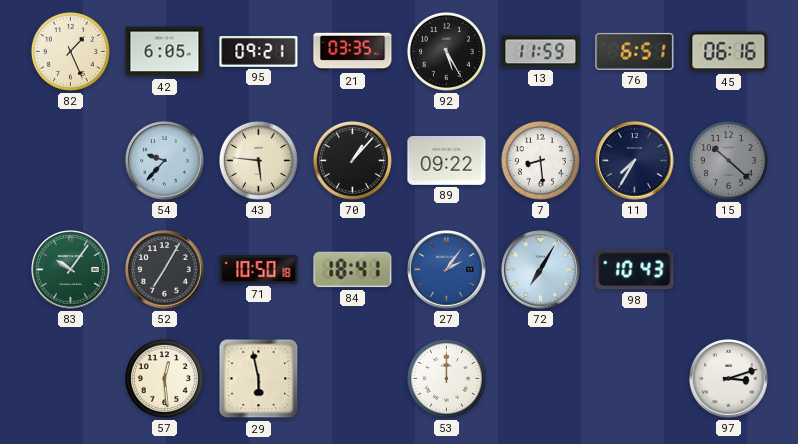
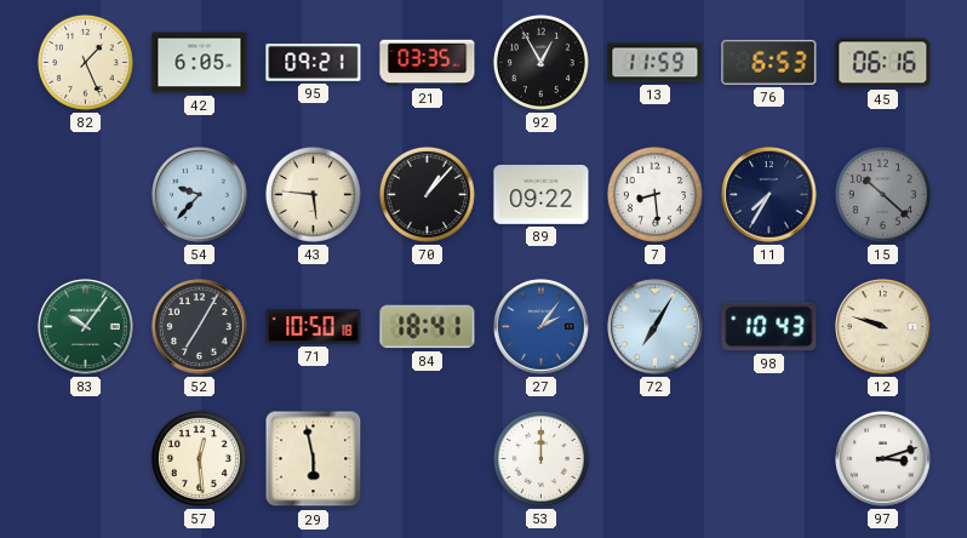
92: 5:25 -> 12:55
76: 6:51 -> 6:53
12: none -> 9:48
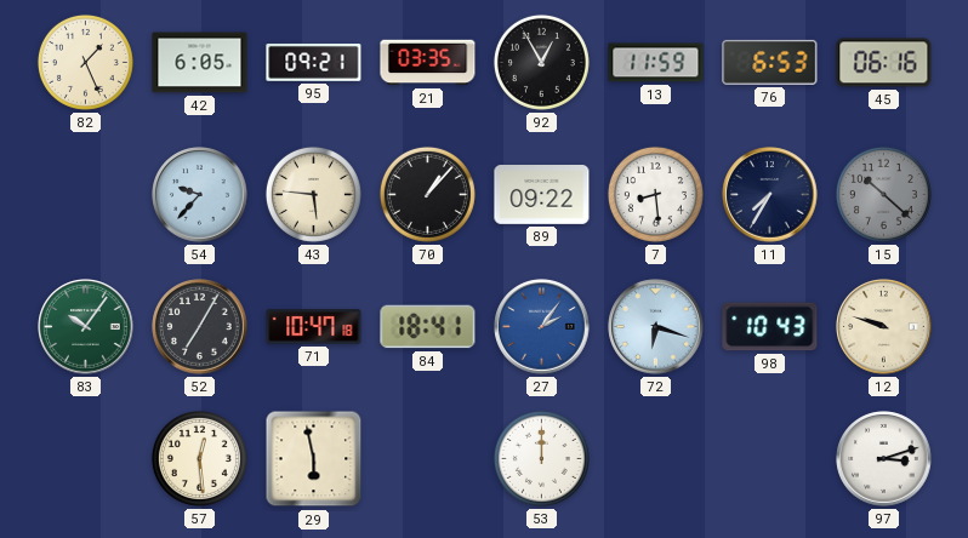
71: 10:50 -> 10:47
72: 7:05 -> 6:18
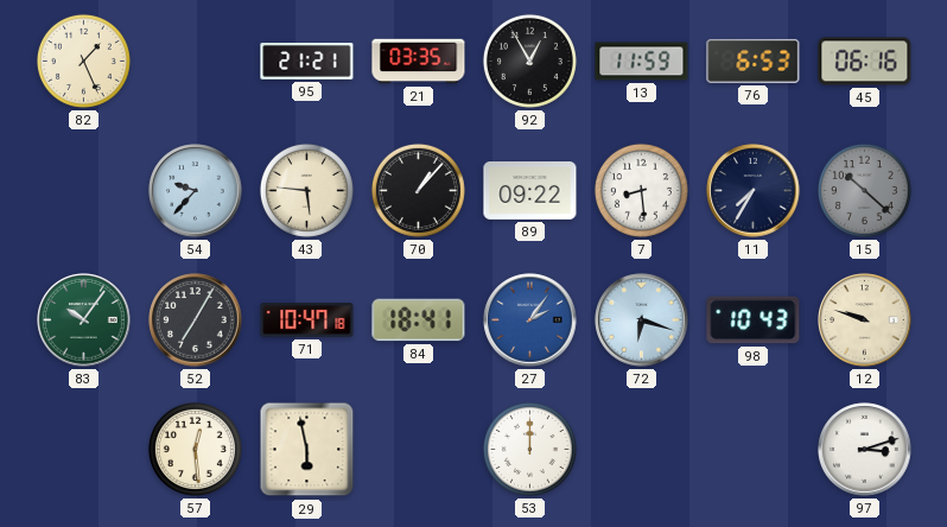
42: 6:05 -> none
95: 09:21 -> 21:21
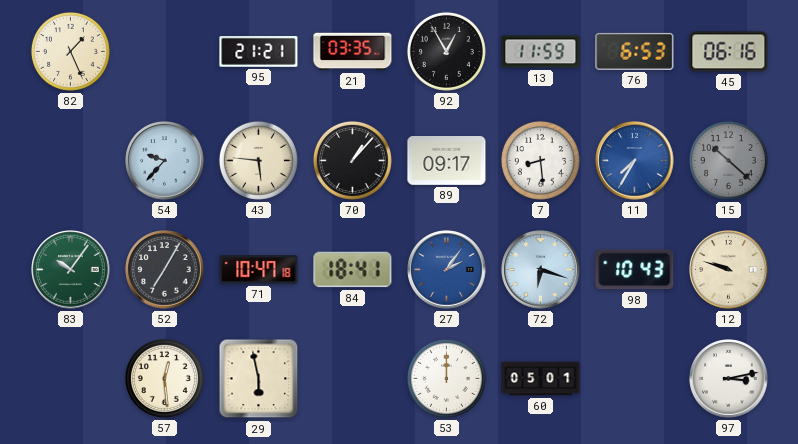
89: 09:22 -> 09:17
11 dial: navy -> blue
60: none -> 05:01
97: 3:12 -> 3:13
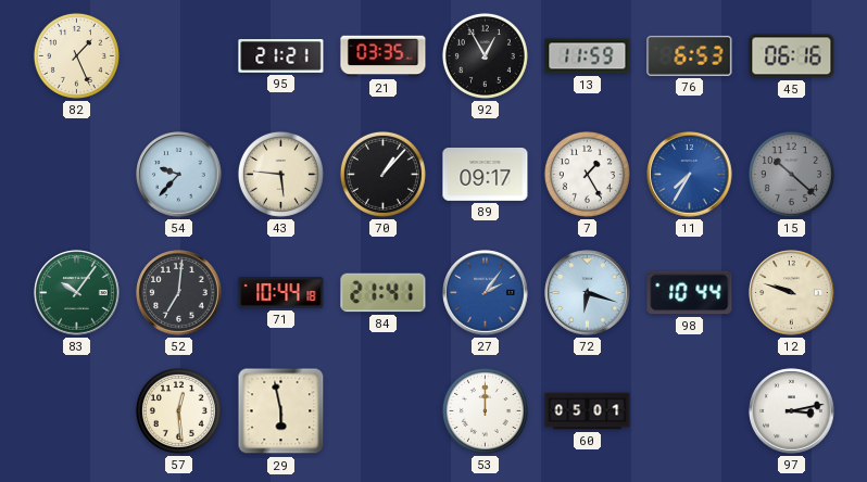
7: 8:29 -> 1:25
52: 7:05 -> 7:01
71: 10:47 -> 10:44
84: 18:41 -> 21:41
98: 10:43 -> 10:44
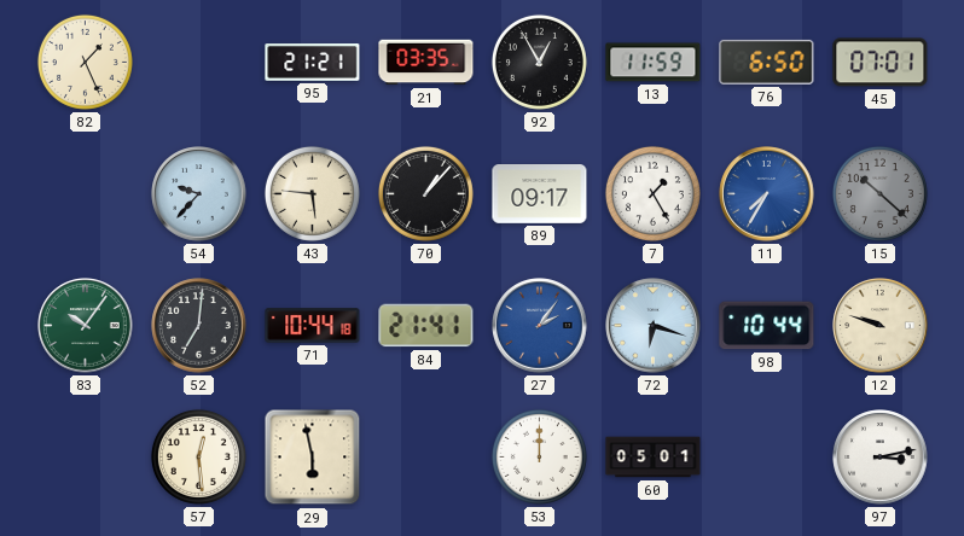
76: 6:53 -> 6:50
45: 06:16 -> 07:01
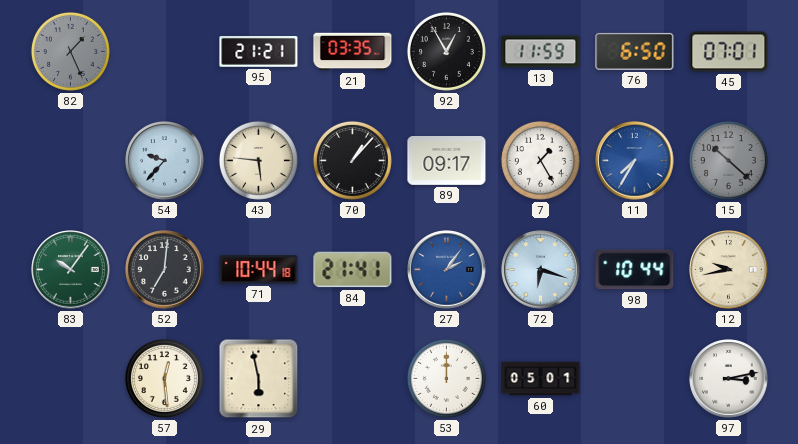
82 dial: cream -> grey
12: 9:48 -> 9:43
